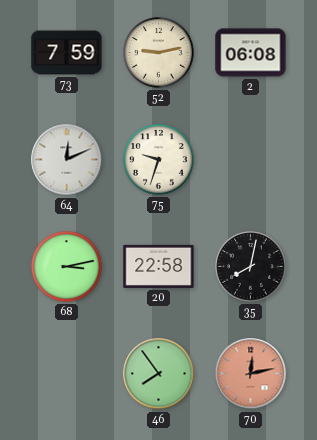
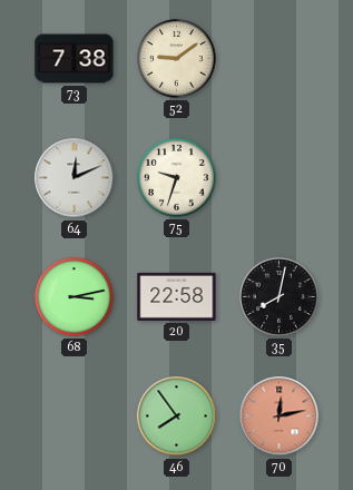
73: 7:59 -> 7:38
52: 9:13 -> 9:09
2: 06:08 -> none
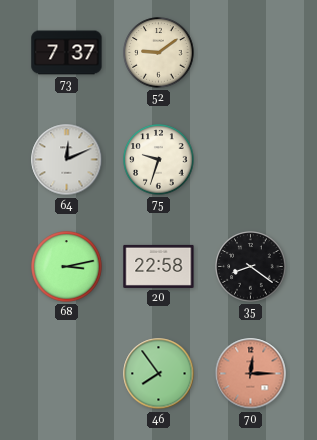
73: 7:38 -> 7:37
35: 8:02 -> 8:21
70: 12:13 -> 12:15
